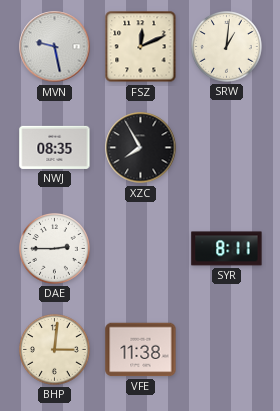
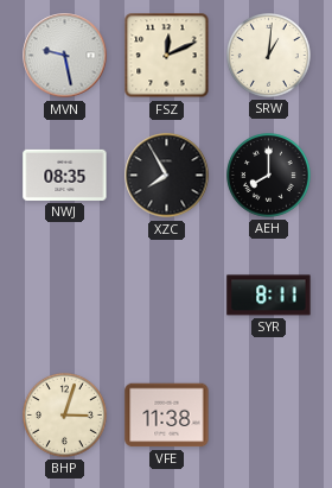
AEH: none -> 8:00
DAE: 2:45 -> none
BHP: 3:01 -> 3:03
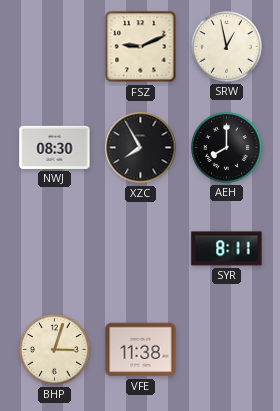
MVN: 9:28 -> none
FSZ: 12:11 -> 9:11
SRW: 1:01 -> 12:58
NWJ: 08:35 -> 08:30
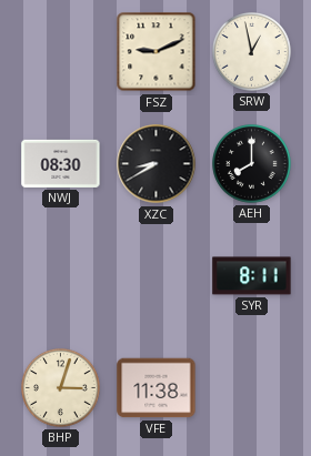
XZC: 7:55 -> 8:40
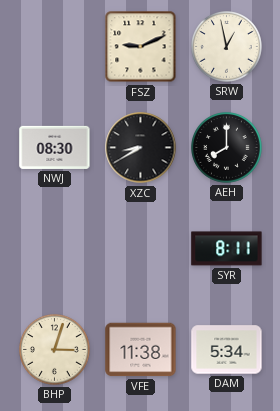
DAM: none -> 5:34
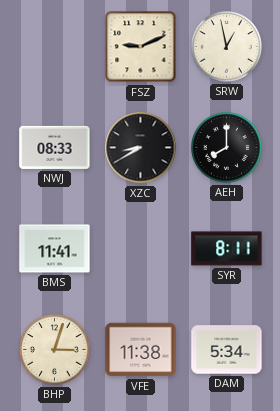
NWJ: 08:30 -> 08:33
BMS: none -> 11:41
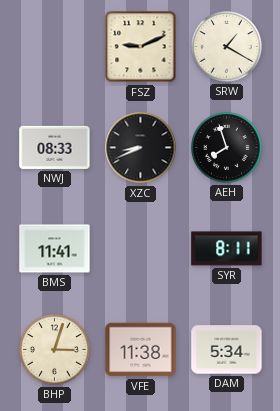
SRW: 12:58 -> 1:20
XZC: 8:40 -> 8:41
AEH: 8:00 -> 7:57
